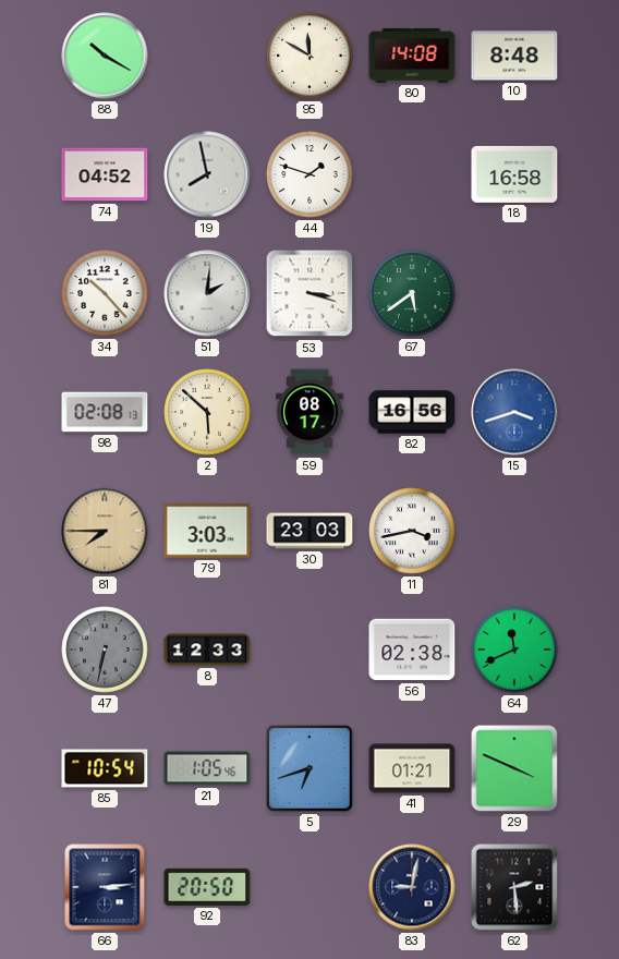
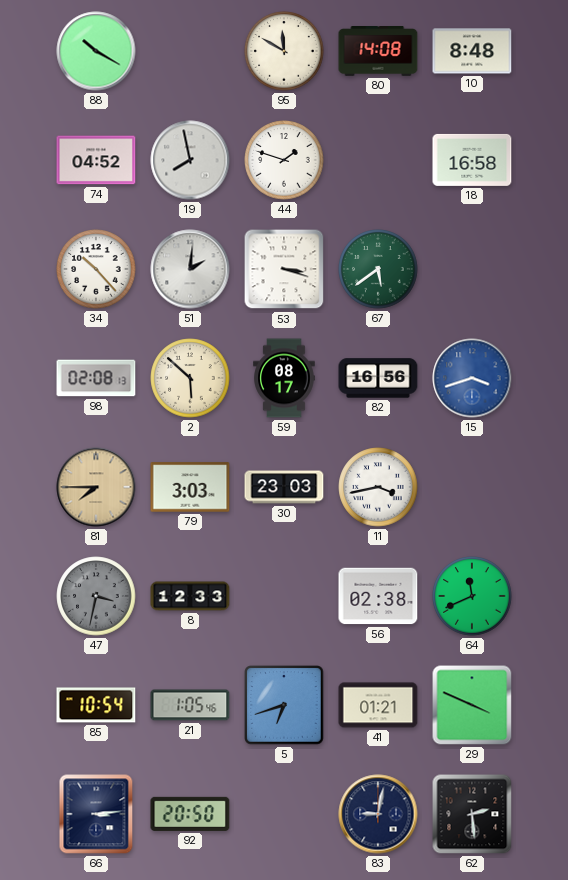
47: 6:32 -> 3:32
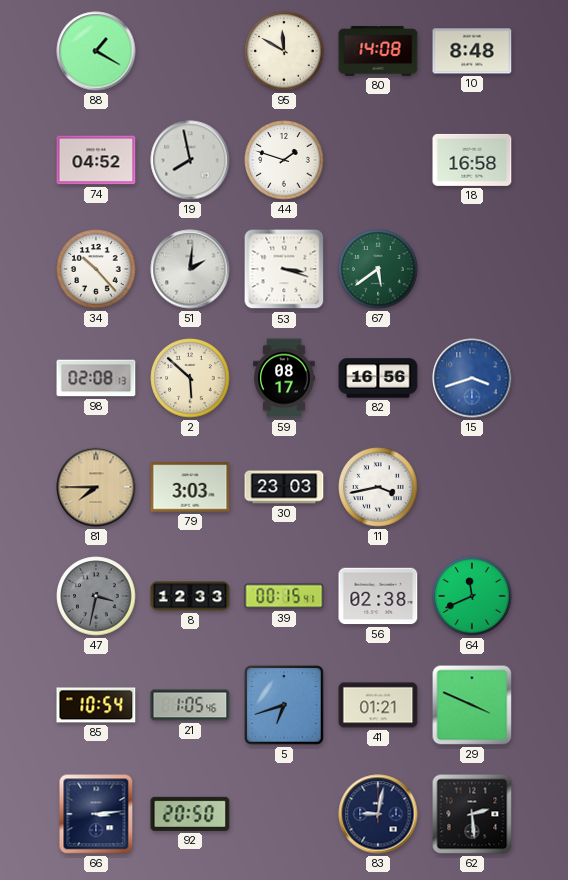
88: 10:20 -> 1:20
39: none -> 00:15
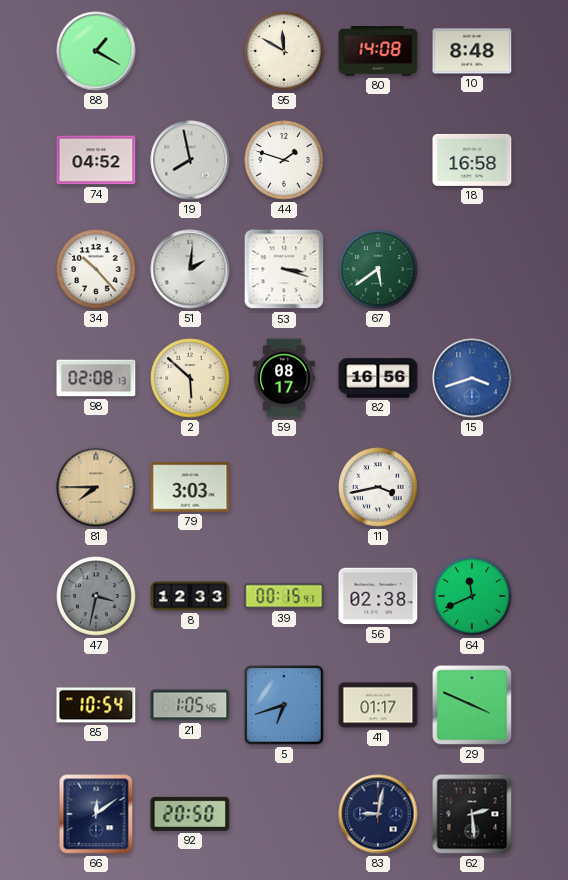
30: 23:03 -> none
41: 01:21 -> 01:17
66: 3:14 -> 12:09
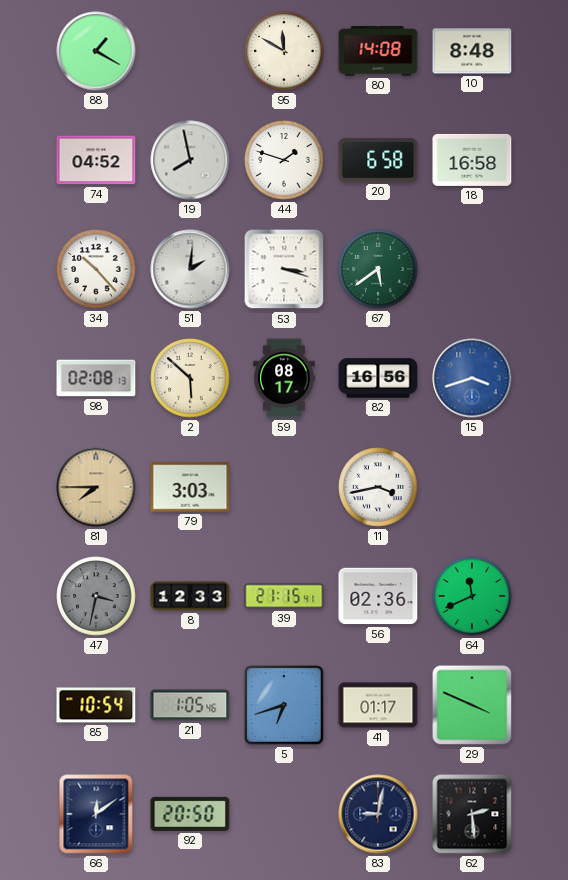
20: none -> 6:58
39: 00:15 -> 21:15
56: 02:38 -> 02:36
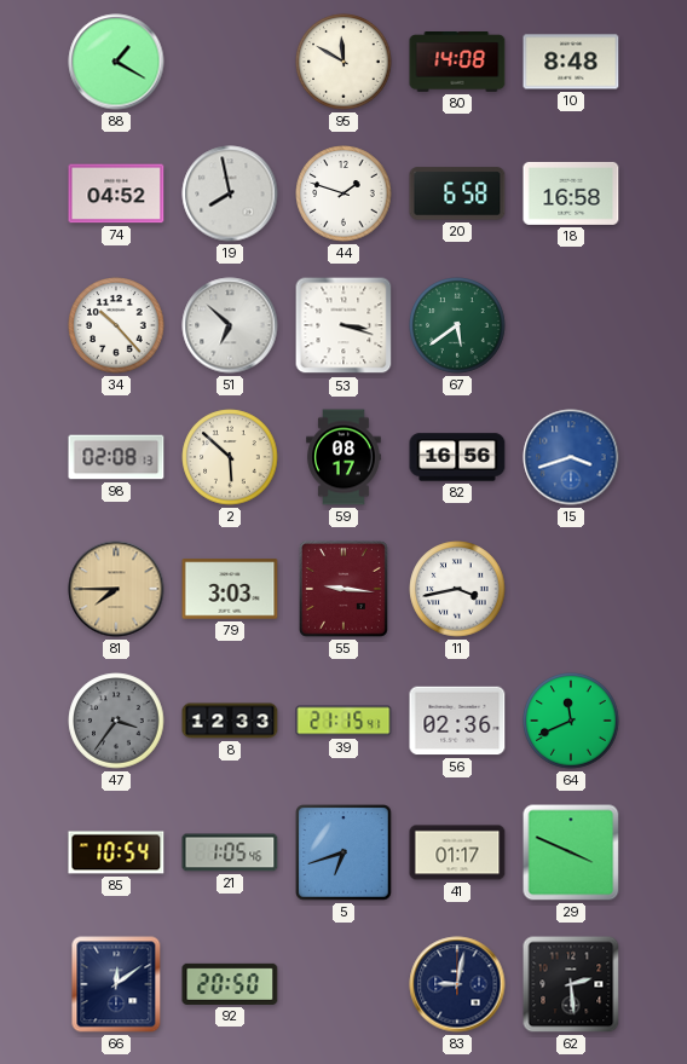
51: 2:01 -> 6:52
55: none -> 9:16
47: 3:32 -> 3:36
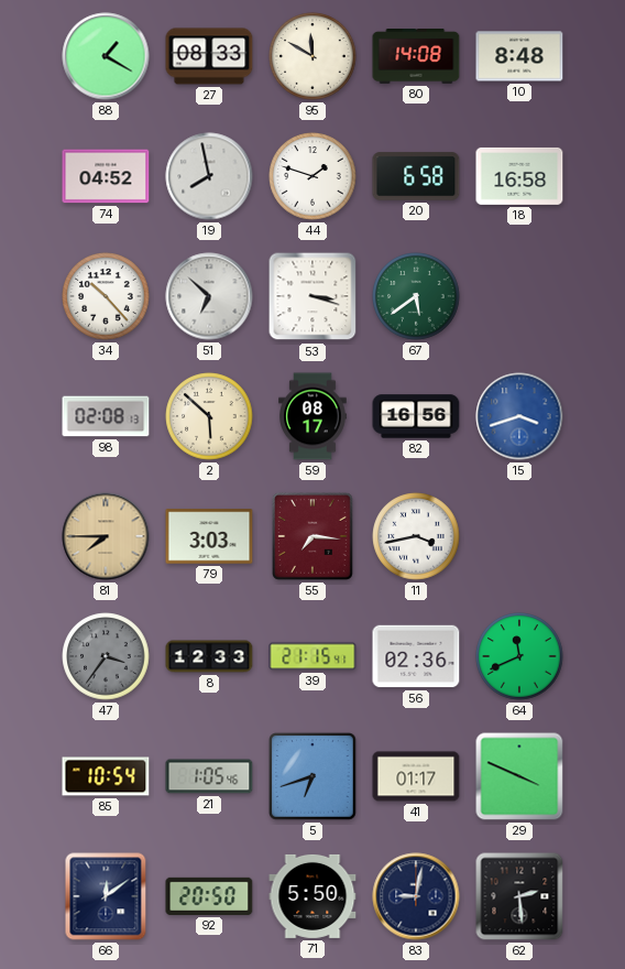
27: none -> 08:33
55: 9:16 -> 7:16
71: none -> 5:50
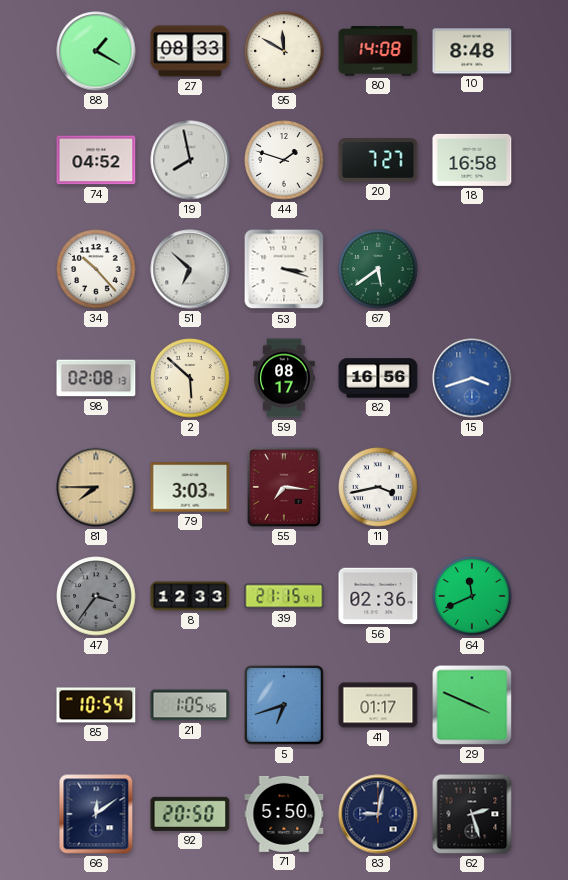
20: 6:58 -> 7:27
62: 2:29 -> 2:27
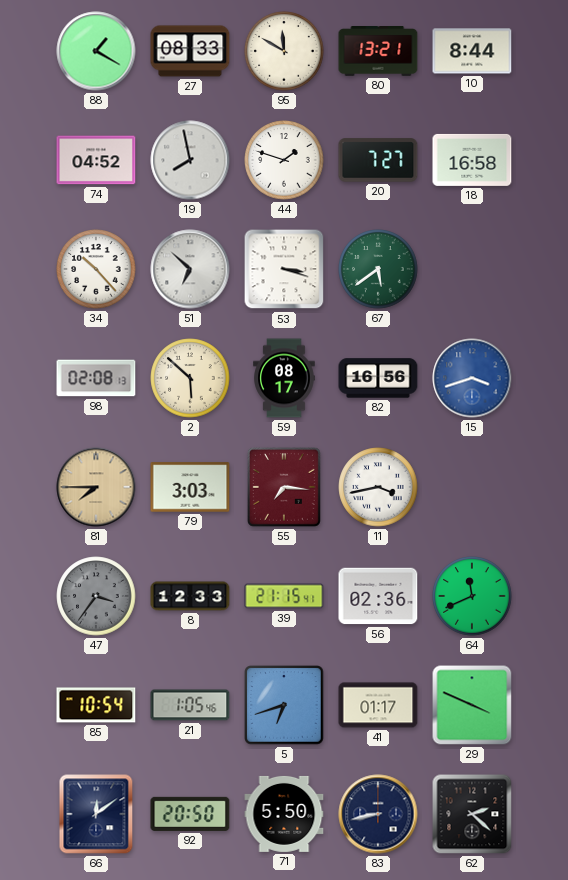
80: 14:08 -> 13:21
10: 8:48 -> 8:44
83: 9:02 -> 8:43
62: 2:27 -> 2:22
